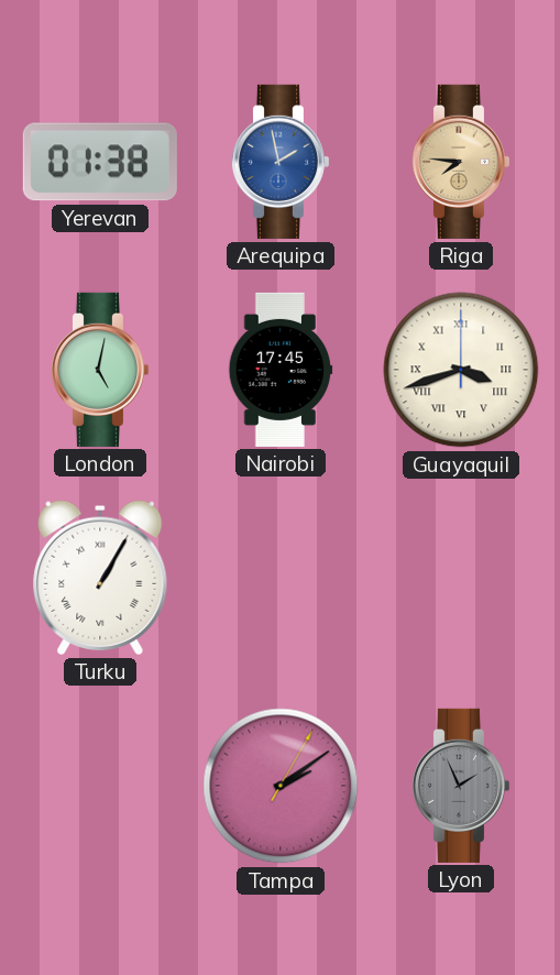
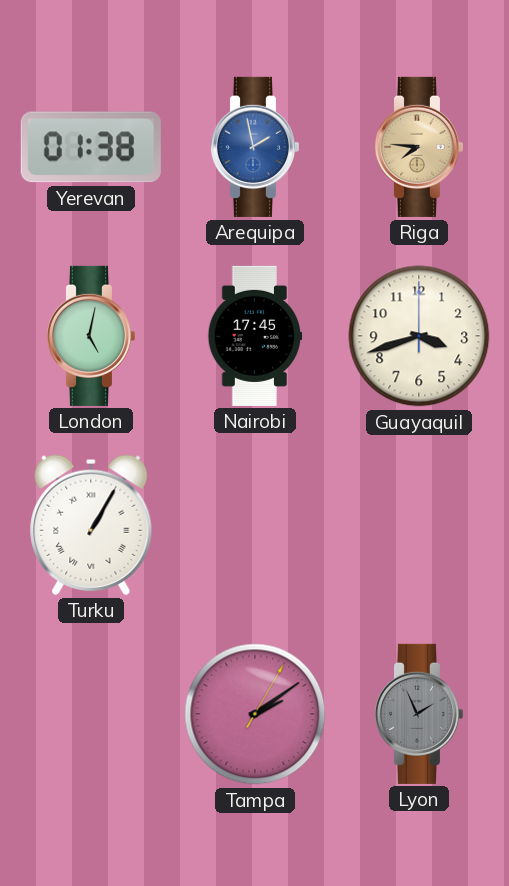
Guayaquil numerals: Roman -> Arabic
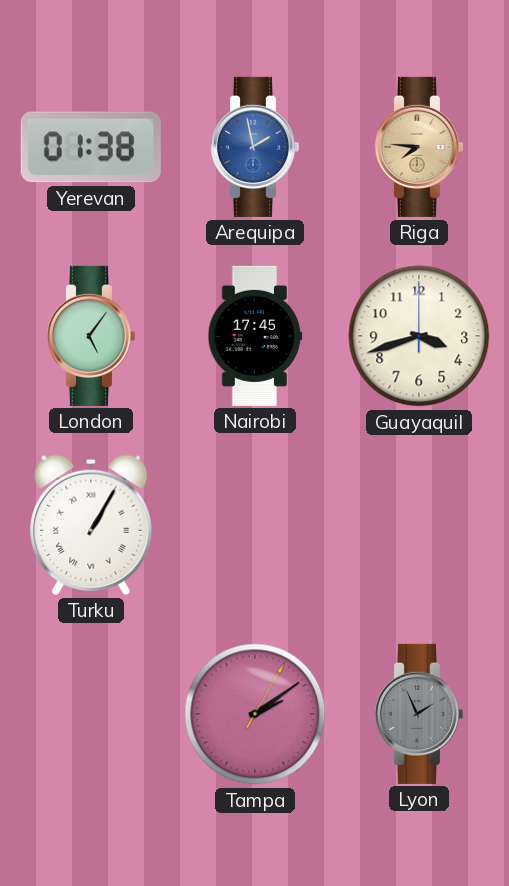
London: 5:02 -> 5:06
